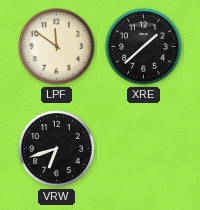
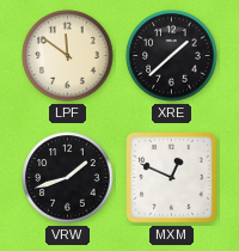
VRW: 6:42 -> 1:42
MXM: none -> 12:49
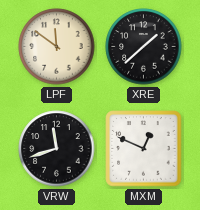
VRW: 1:42 -> 11:42
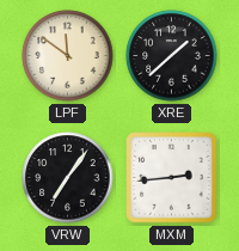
VRW: 11:42 -> 7:06
MXM: 12:49 -> 2:44
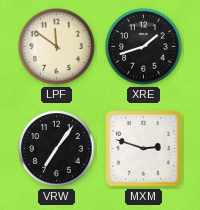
XRE: 1:38 -> 1:42
MXM: 2:44 -> 2:48
